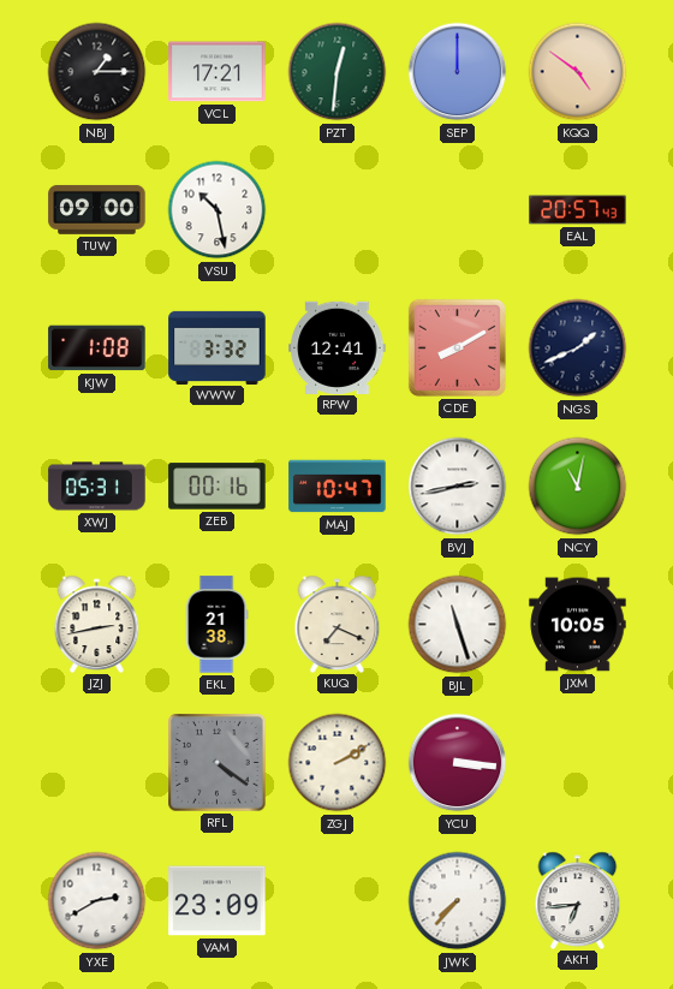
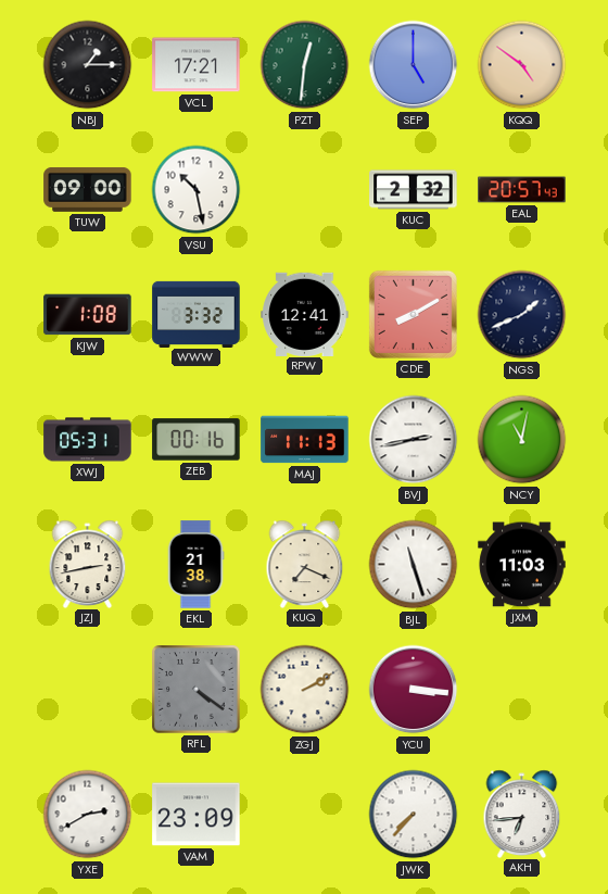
SEP: 12:00 -> 5:00
KUC: none -> 2:32
MAJ: 10:47 -> 11:13
JXM: 10:05 -> 11:03
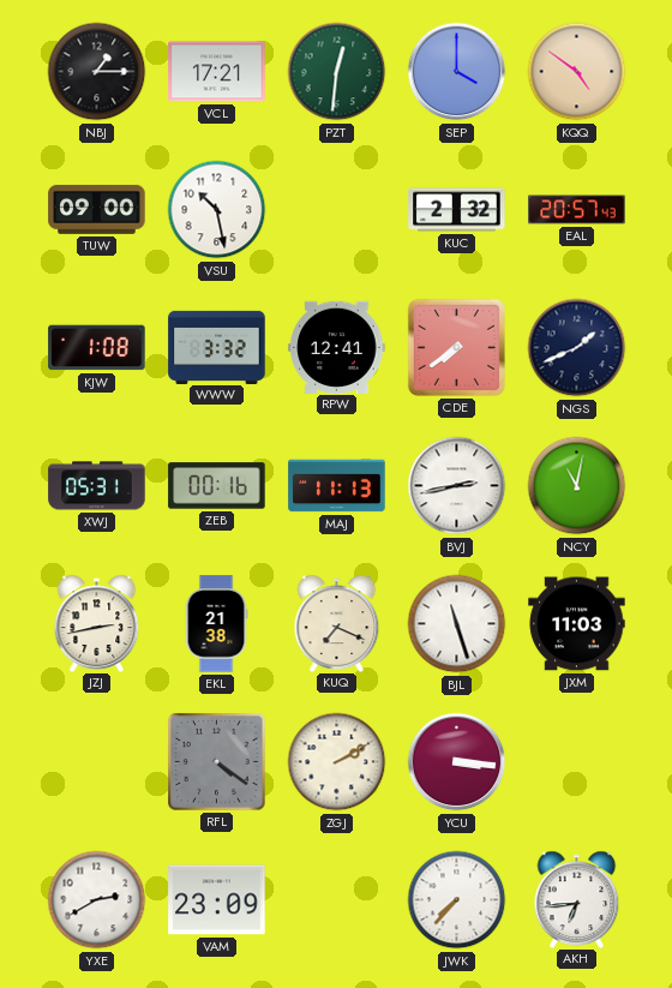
SEP: 5:00 -> 4:00
CDE: 8:10 -> 7:39
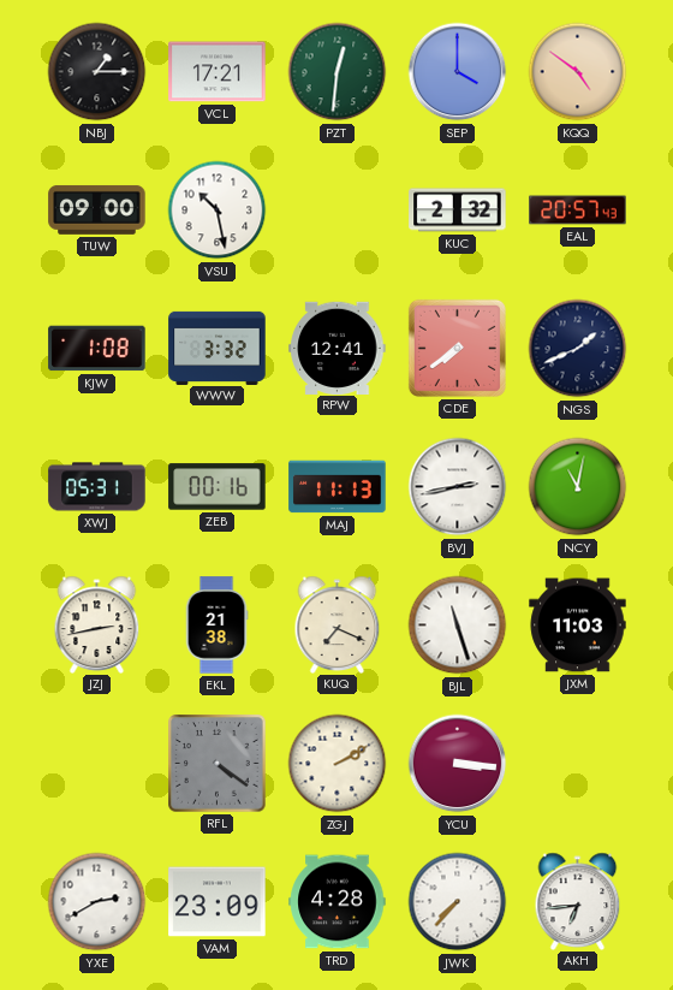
TRD: none -> 4:28
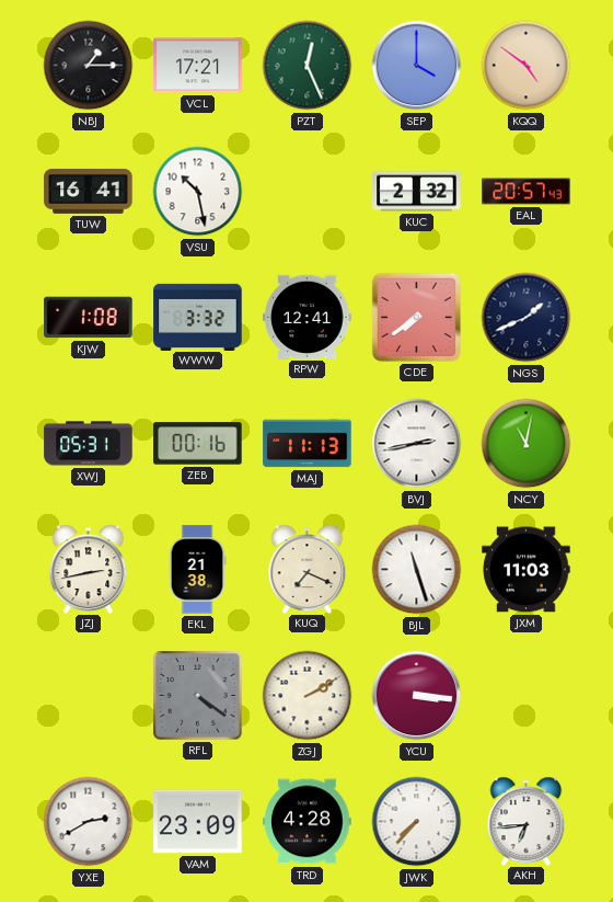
PZT: 12:31 -> 12:26
TUW: 09:00 -> 16:41
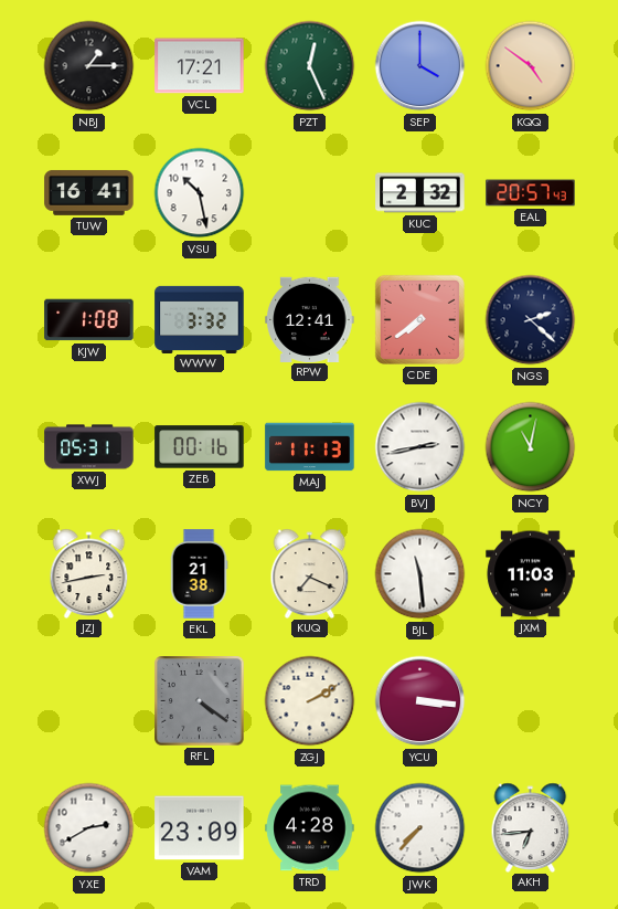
NGS: 1:41 -> 2:22
BJL: 11:27 -> 11:29
